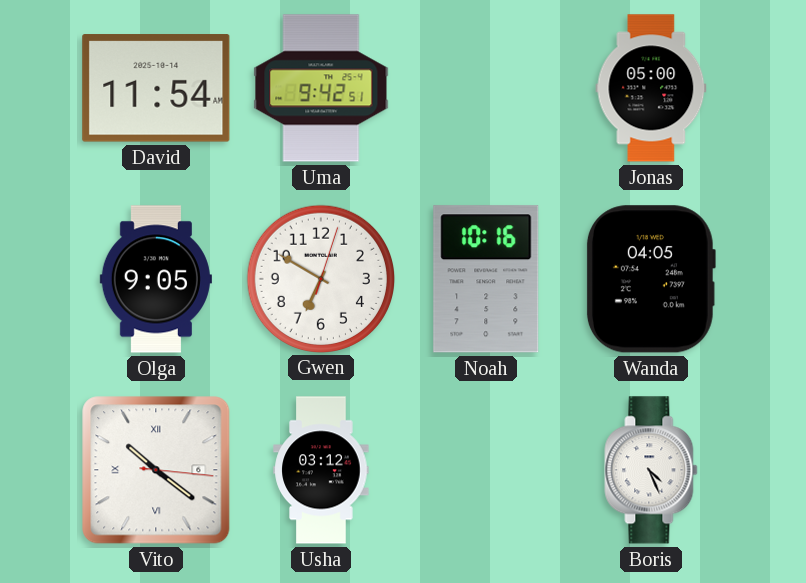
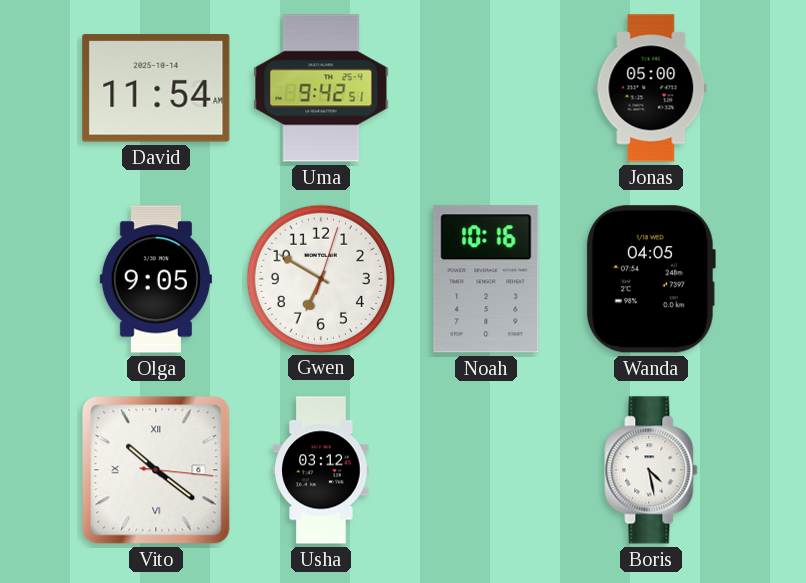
Boris: 4:26 -> 4:28
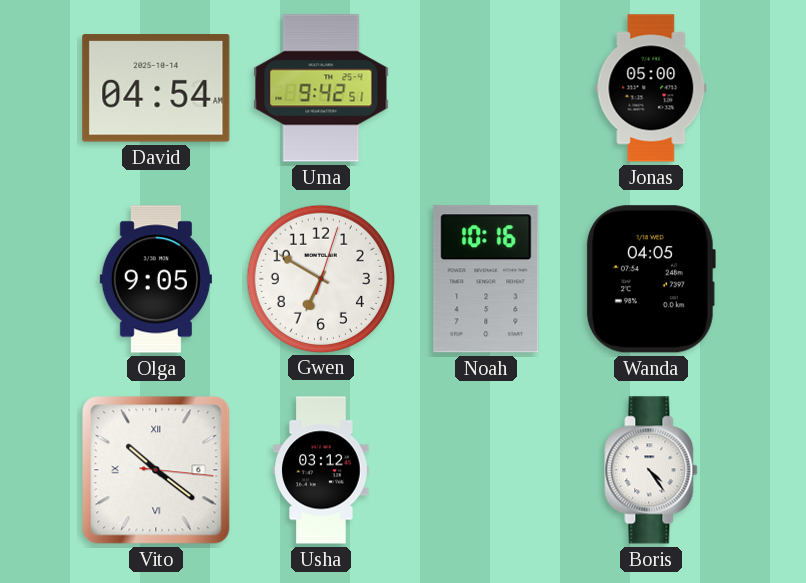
David: 11:54 -> 04:54
Boris: 4:28 -> 4:24
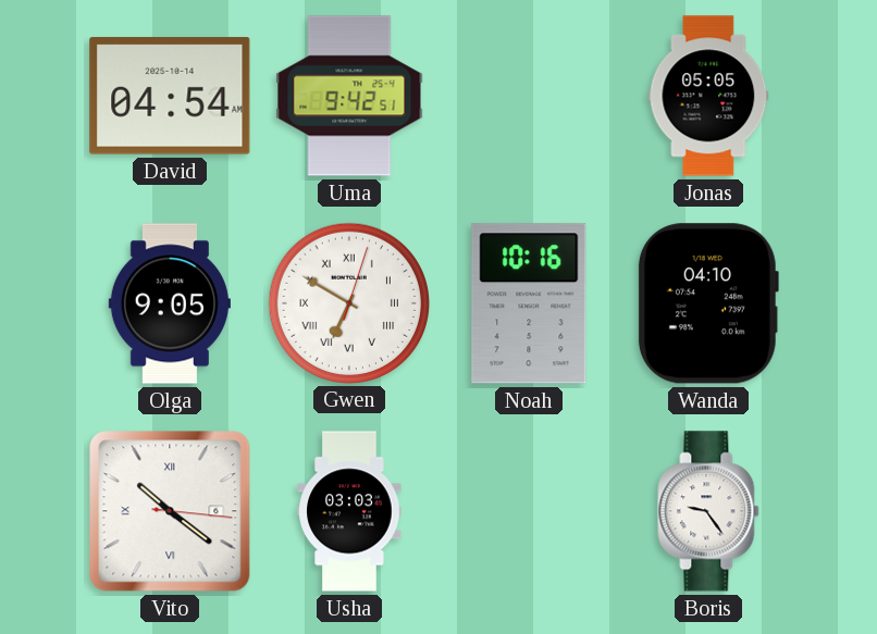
Jonas: 05:00 -> 05:05
Gwen numerals: Arabic -> Roman
Wanda: 04:05 -> 04:10
Usha: 03:12 -> 03:03
Boris: 4:24 -> 9:24
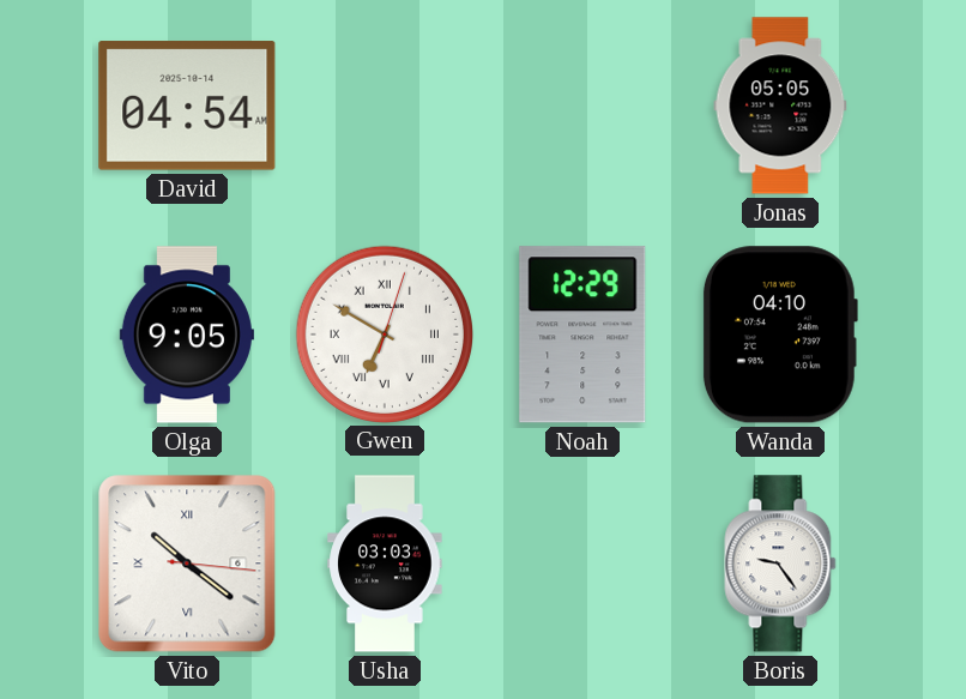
Uma: 9:42 -> none
Noah: 10:16 -> 12:29
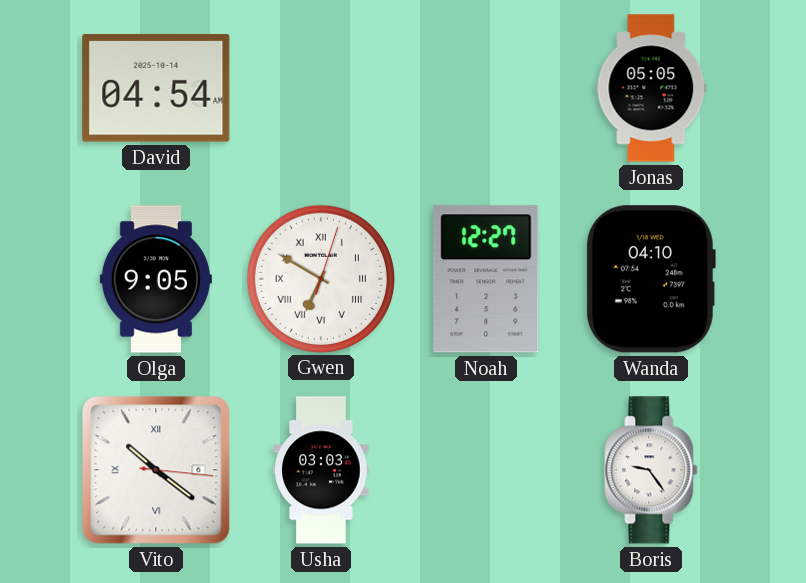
Noah: 12:29 -> 12:27
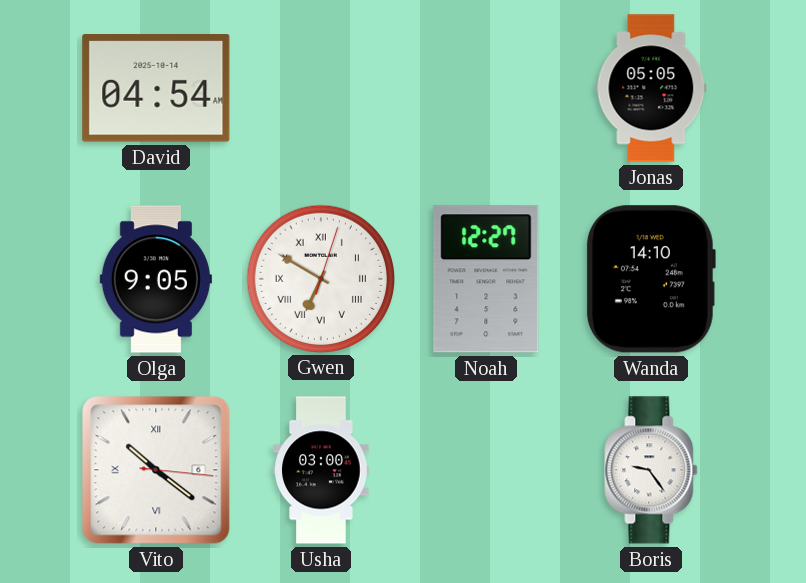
Wanda: 04:10 -> 14:10
Usha: 03:03 -> 03:00
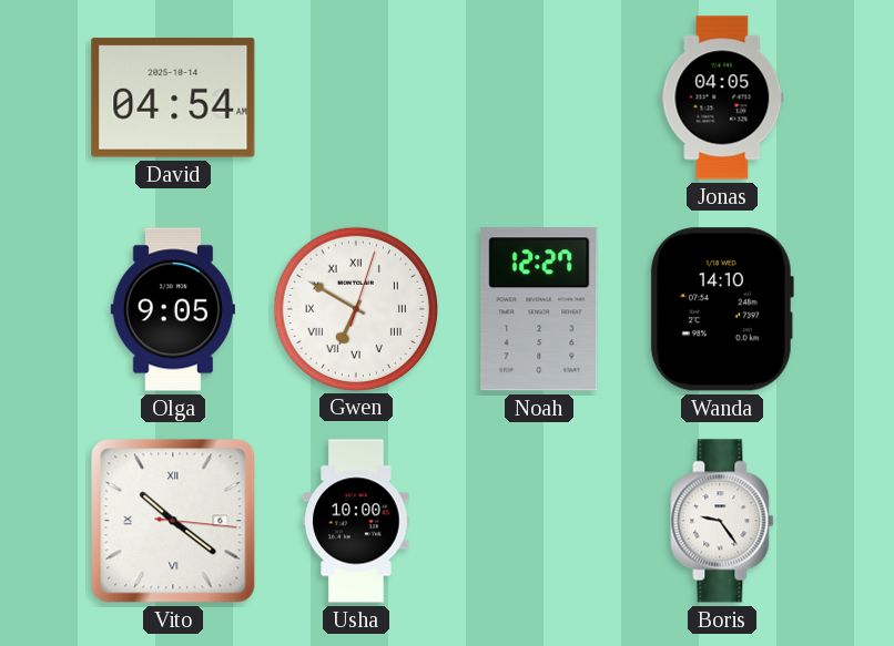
Jonas: 05:05 -> 04:05
Usha: 03:00 -> 10:00
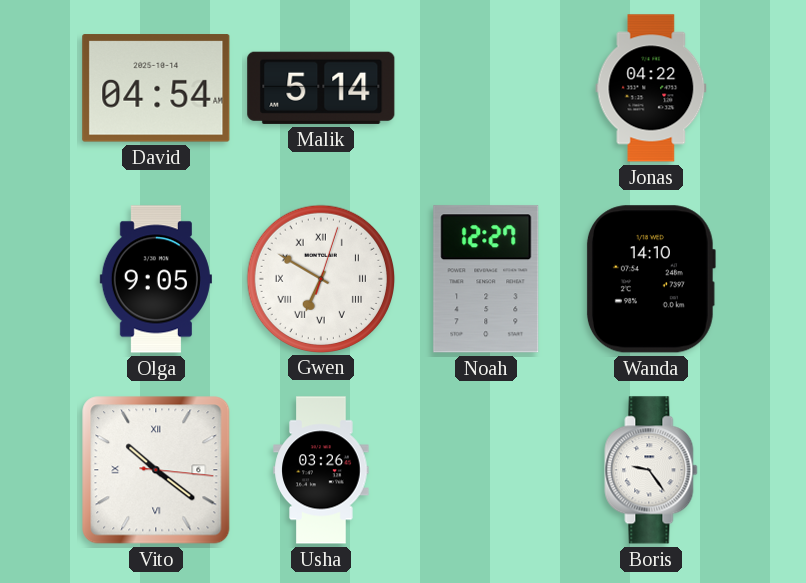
Malik: none -> 5:14
Jonas: 04:05 -> 04:22
Usha: 10:00 -> 03:26
